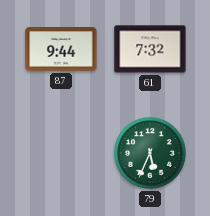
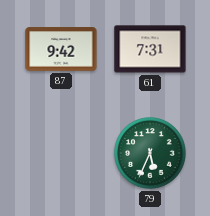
87: 9:44 -> 9:42
61: 7:32 -> 7:31
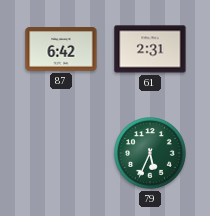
87: 9:42 -> 6:42
61: 7:31 -> 2:31
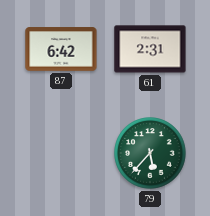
79: 5:34 -> 5:37
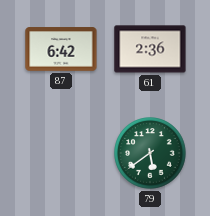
61: 2:31 -> 2:36
79: 5:37 -> 5:39
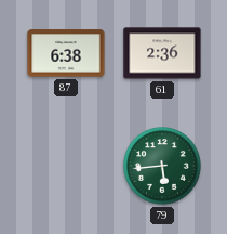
87: 6:42 -> 6:38
79: 5:39 -> 5:44
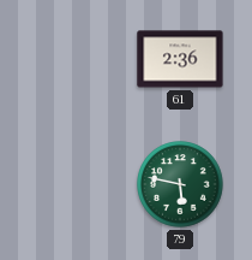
87: 6:38 -> none
79: 5:44 -> 5:47
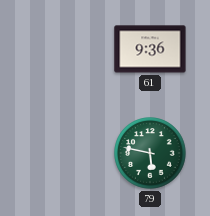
61: 2:36 -> 9:36
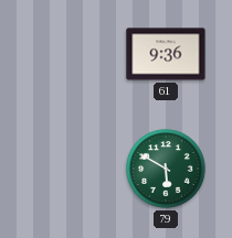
79: 5:47 -> 5:50
